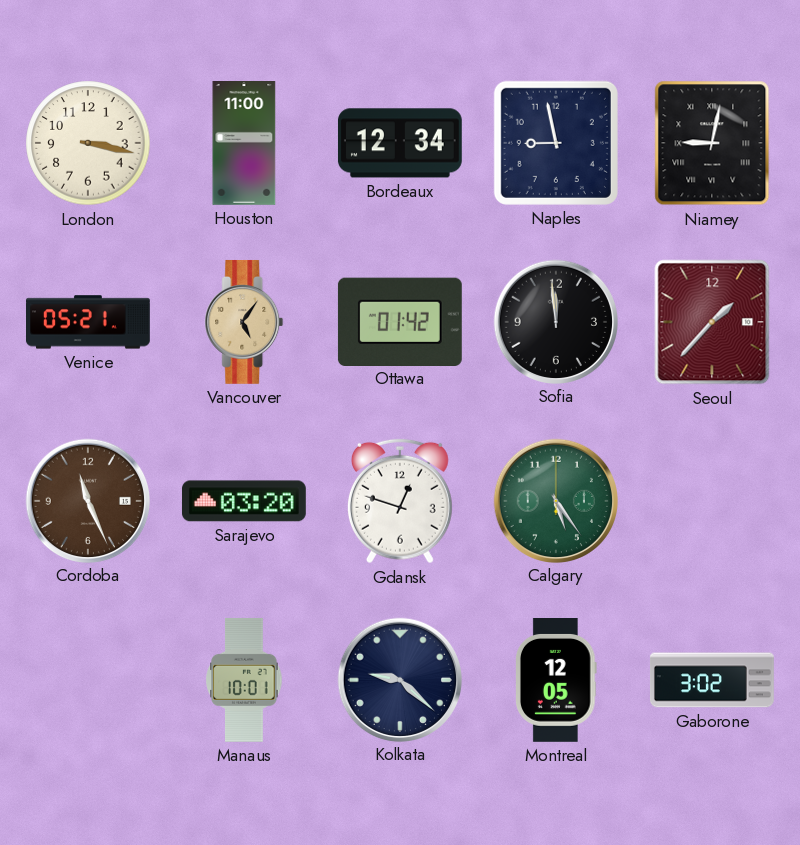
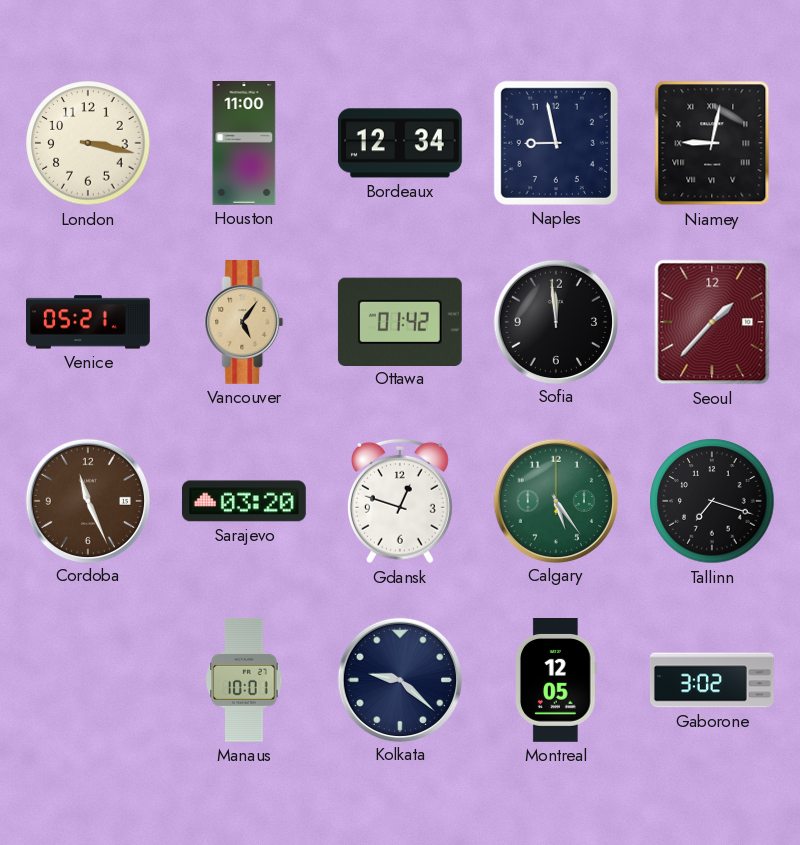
Tallinn: none -> 7:18
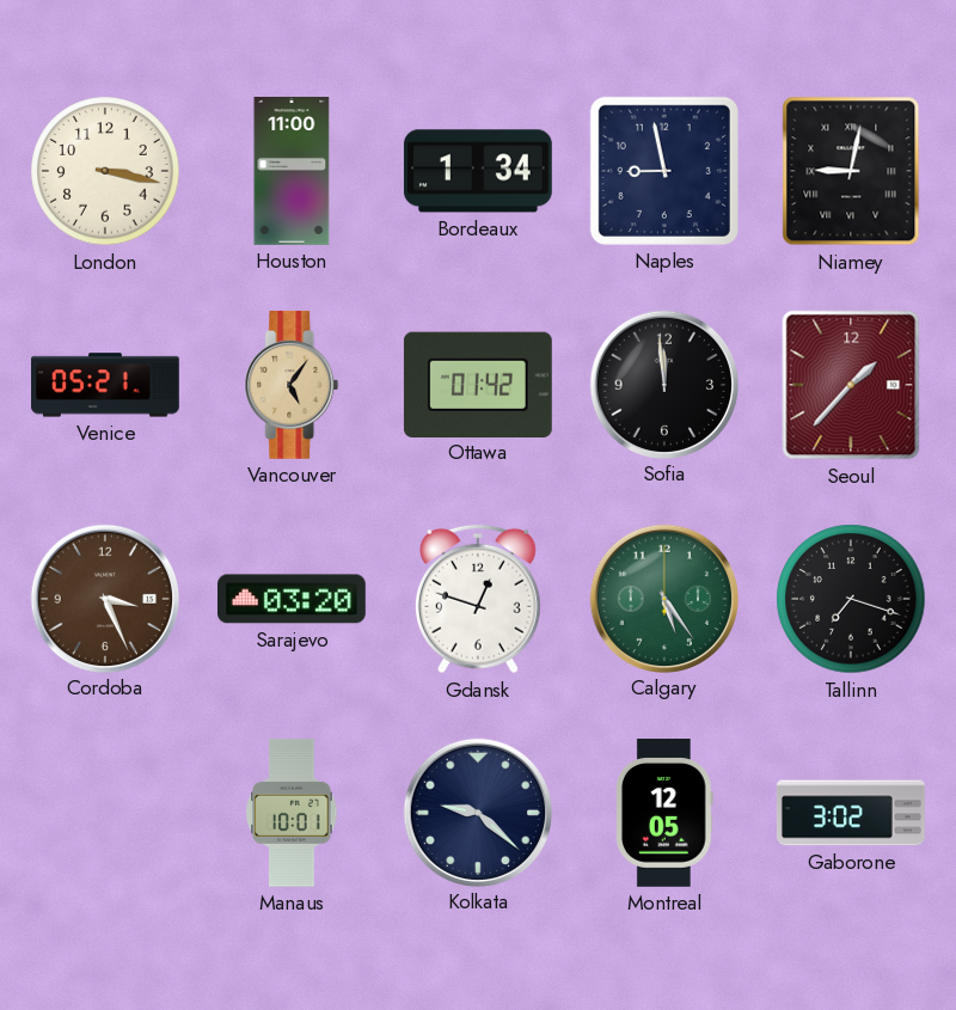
Bordeaux: 12:34 -> 1:34
Cordoba: 11:26 -> 3:26
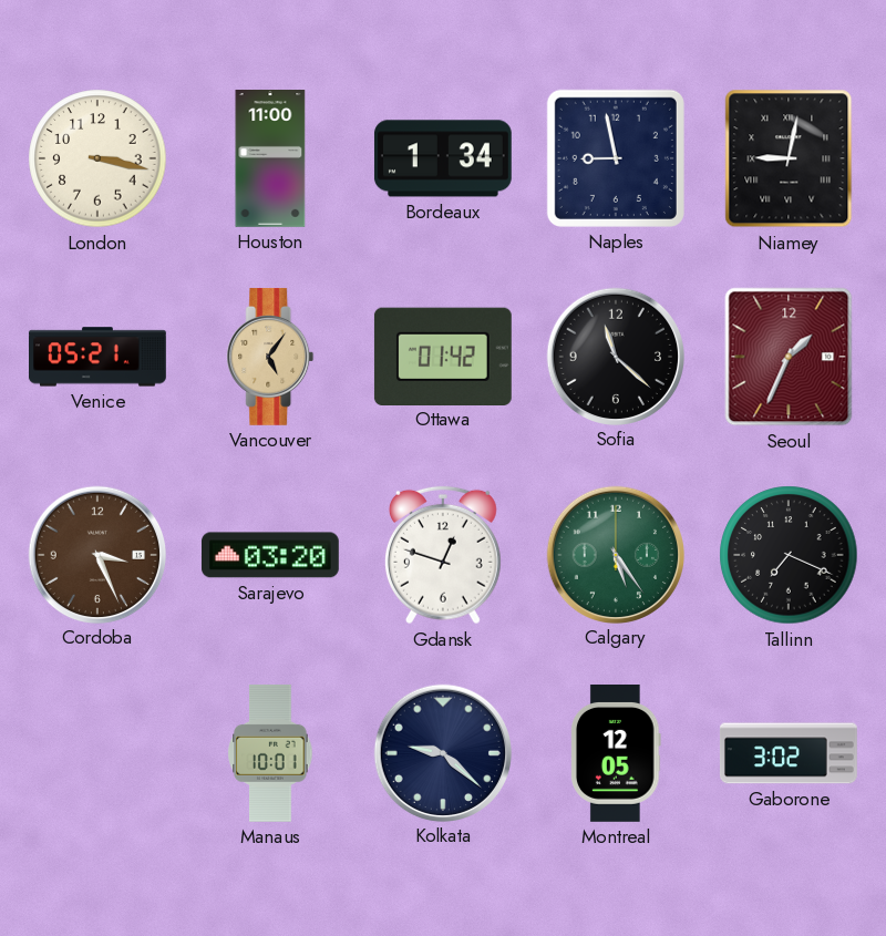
Sofia: 11:59 -> 11:22
Seoul: 1:37 -> 1:34
Tallinn: 7:18 -> 7:19
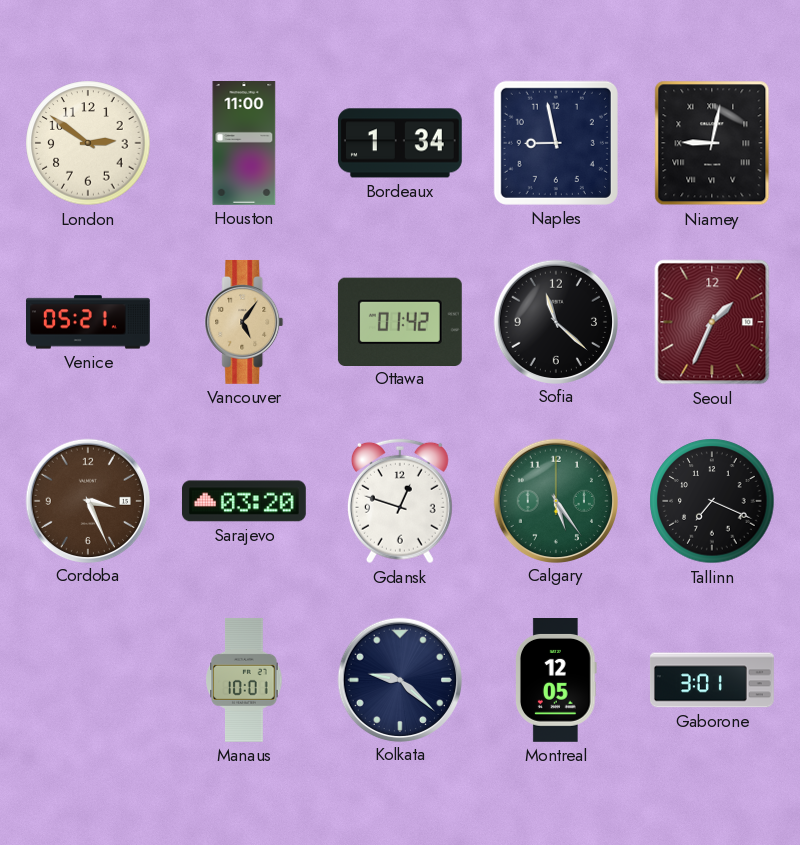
London: 3:17 -> 2:51
Gaborone: 3:02 -> 3:01
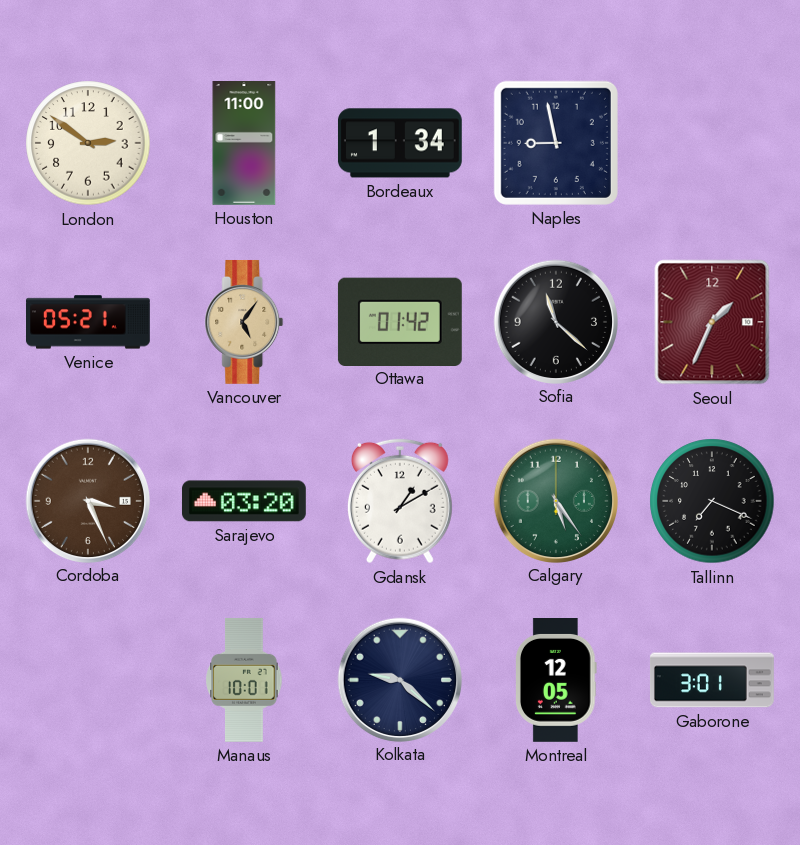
Niamey: 9:02 -> none
Gdansk: 12:48 -> 1:10
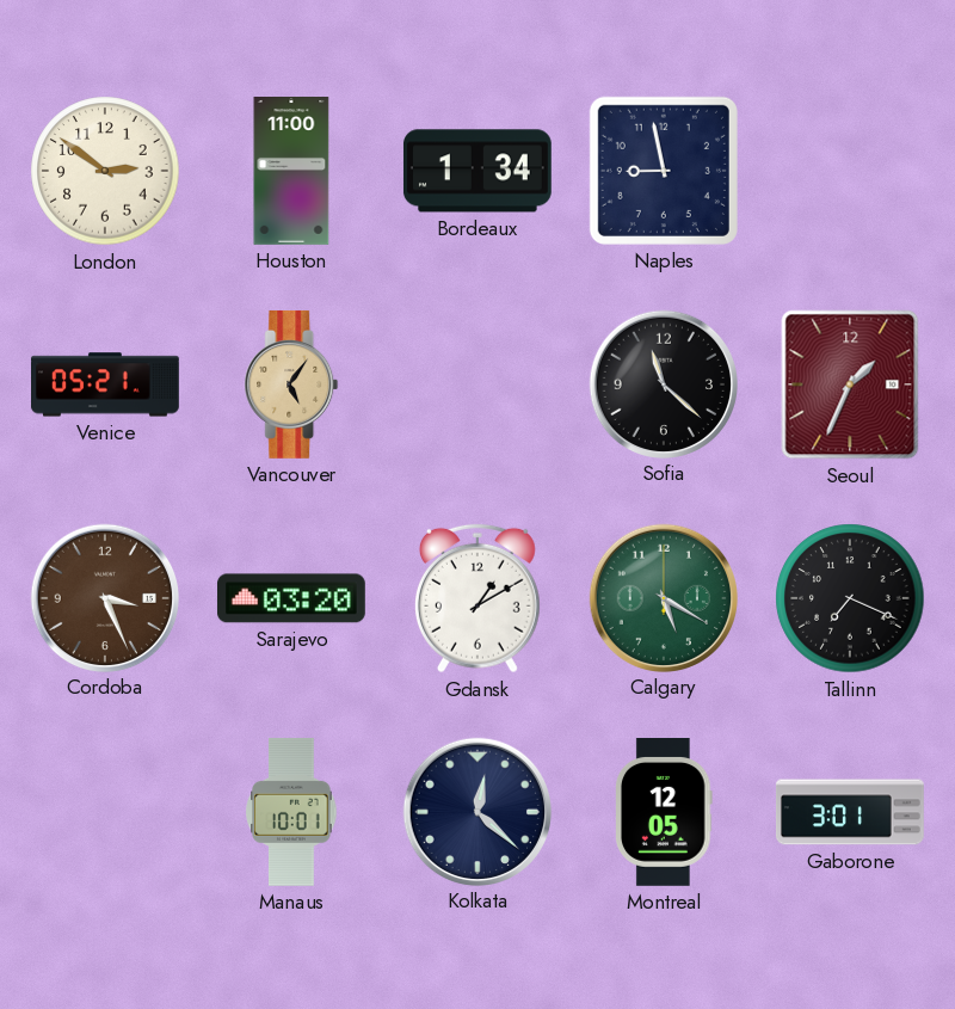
Ottawa: 01:42 -> none
Calgary: 5:24 -> 5:20
Kolkata: 9:22 -> 12:22
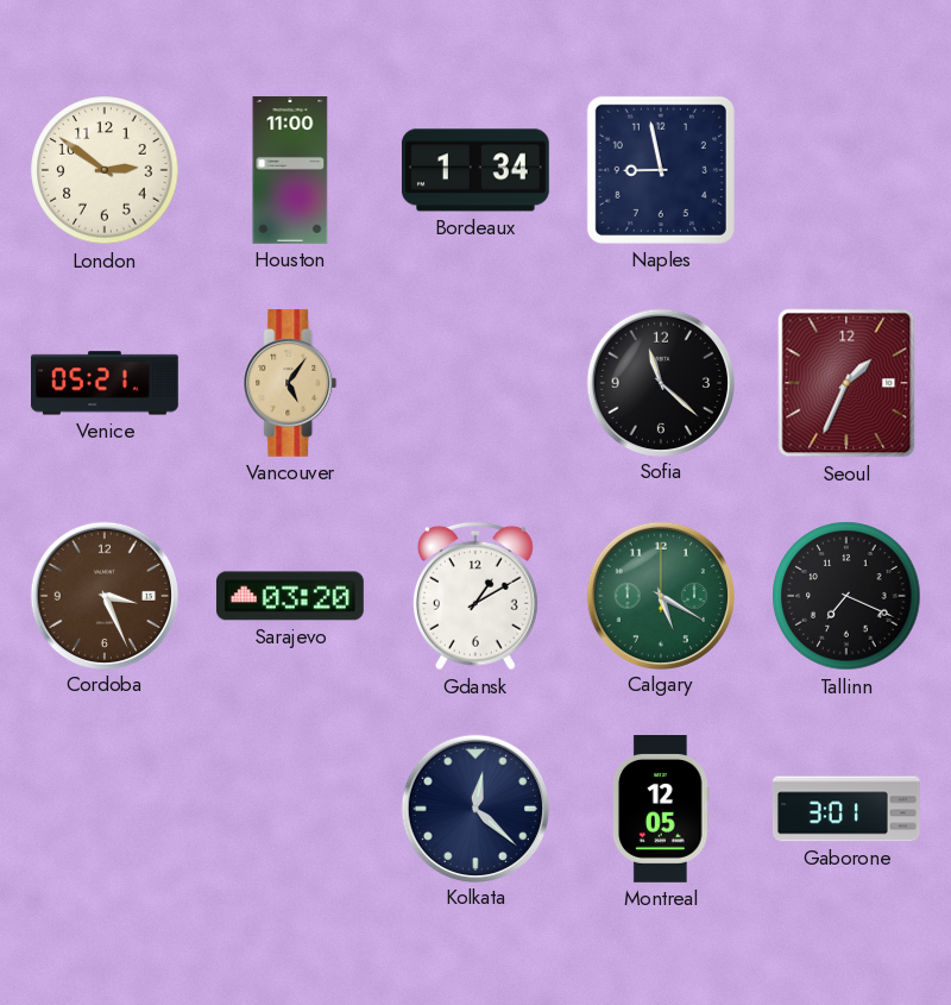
Manaus: 10:01 -> none
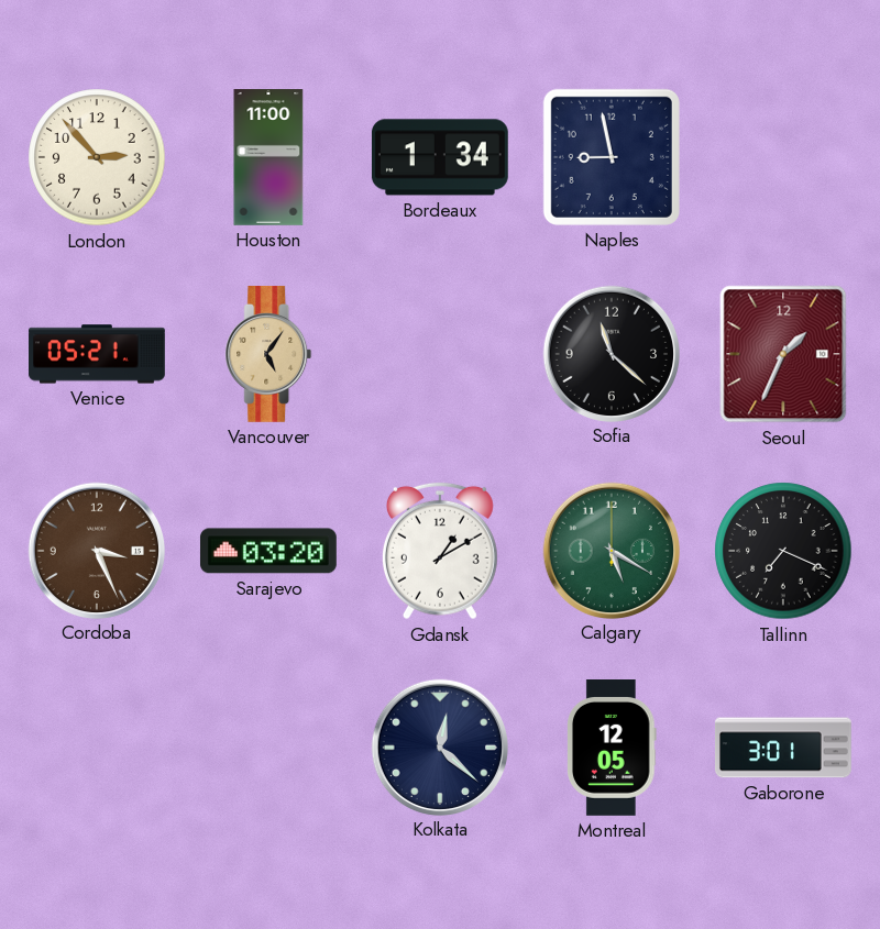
London: 2:51 -> 2:53
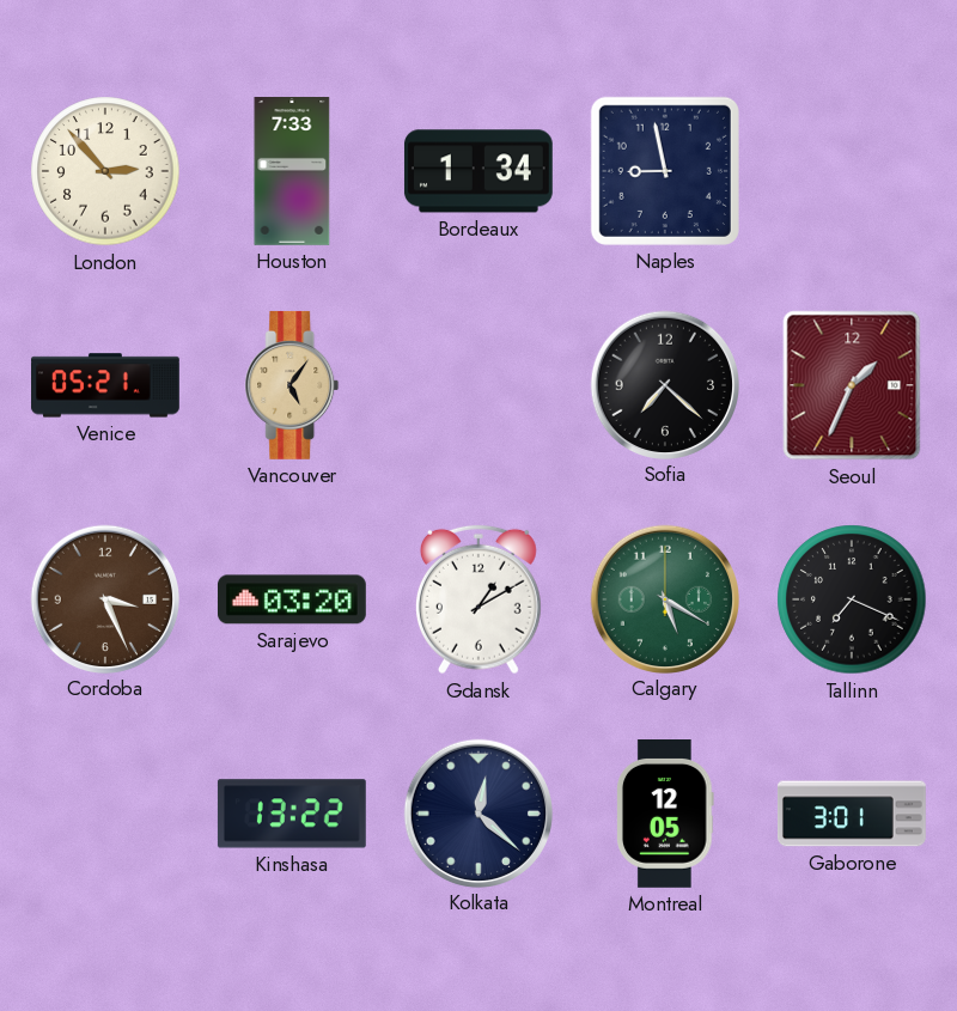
Houston: 11:00 -> 7:33
Sofia: 11:22 -> 7:22
Kinshasa: none -> 13:22
